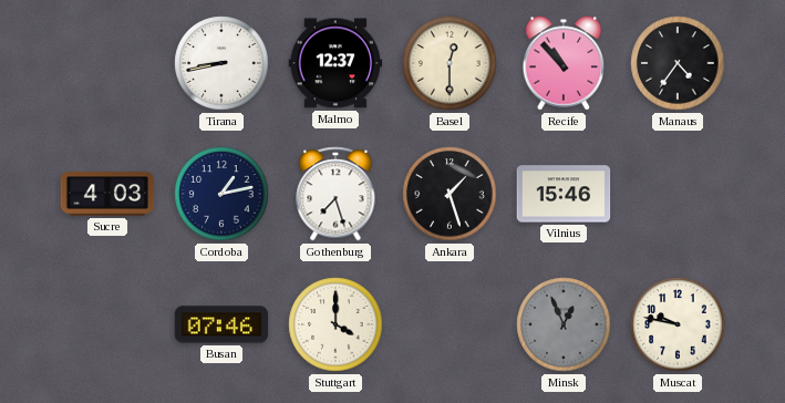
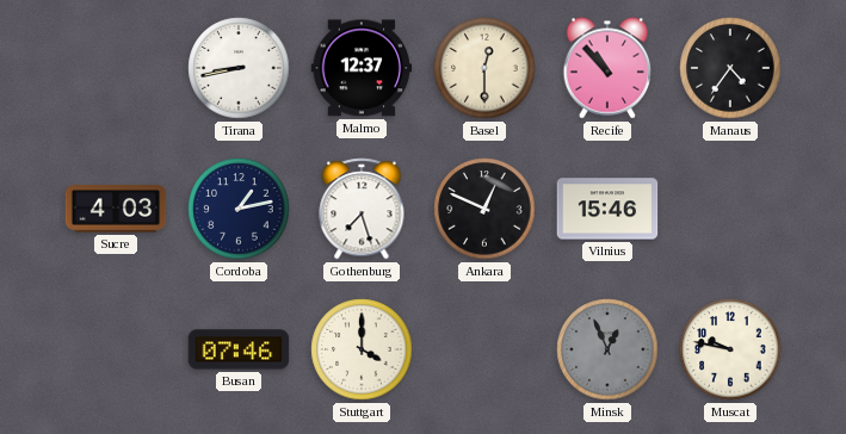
Ankara: 1:27 -> 12:49
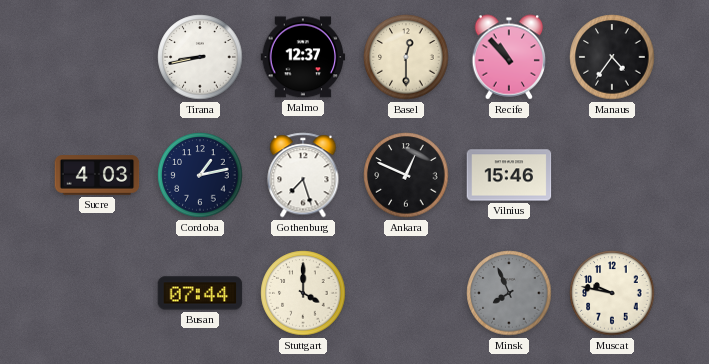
Busan: 07:46 -> 07:44
Minsk: 12:56 -> 7:56
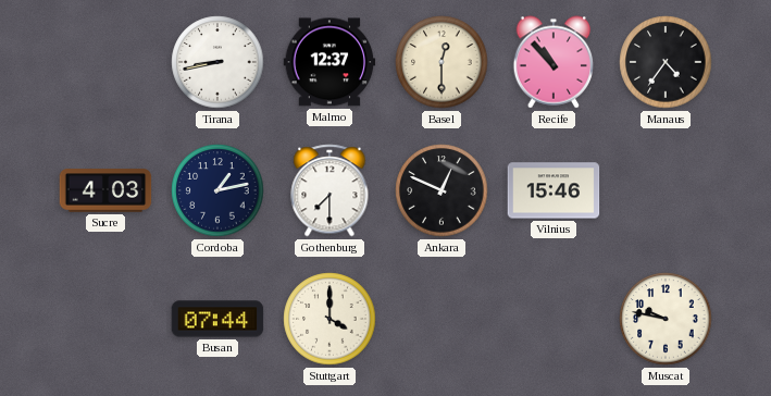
Gothenburg: 7:27 -> 7:30
Minsk: 7:56 -> none
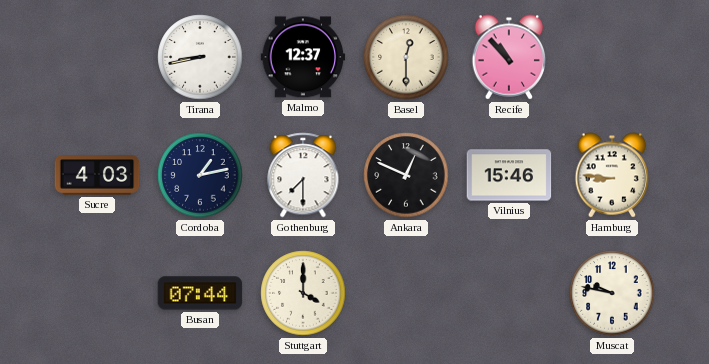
Manaus: 4:36 -> none
Hamburg: none -> 8:46
